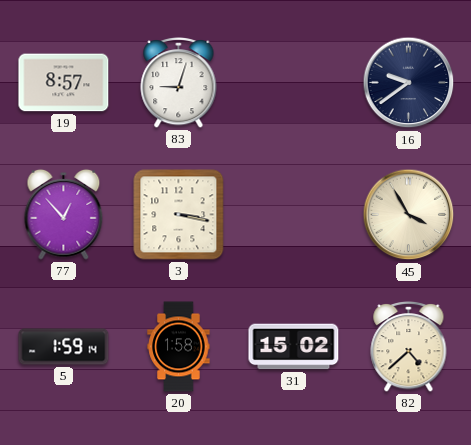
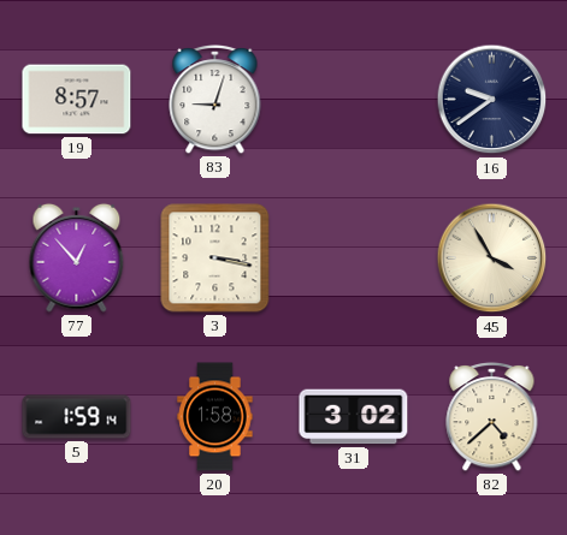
31: 15:02 -> 3:02
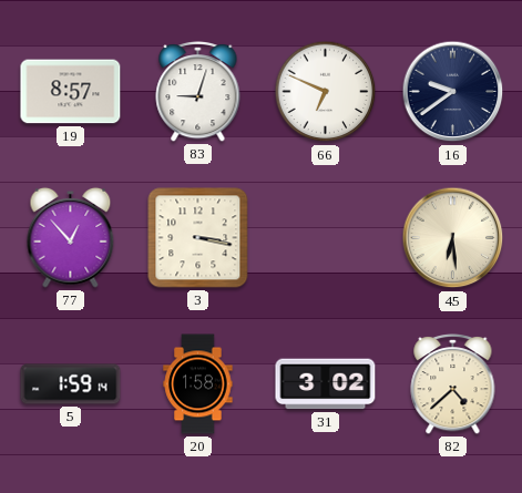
66: none -> 6:49
45: 3:55 -> 6:29
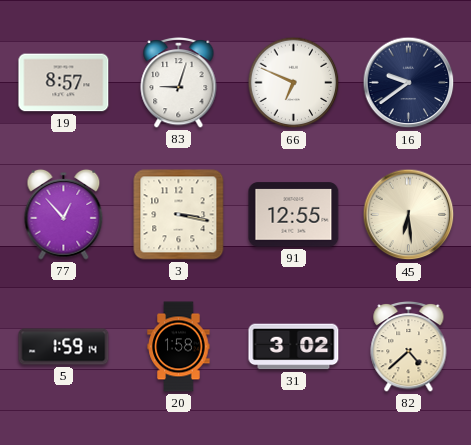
91: none -> 12:55
